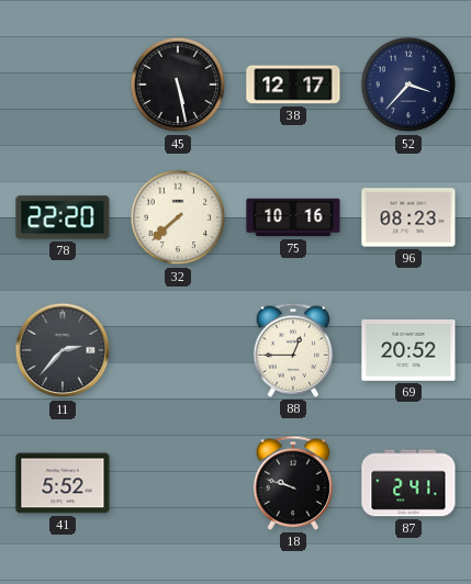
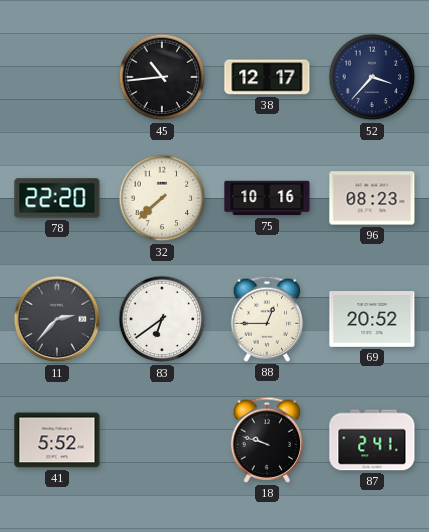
45: 5:28 -> 10:44
83: none -> 6:39
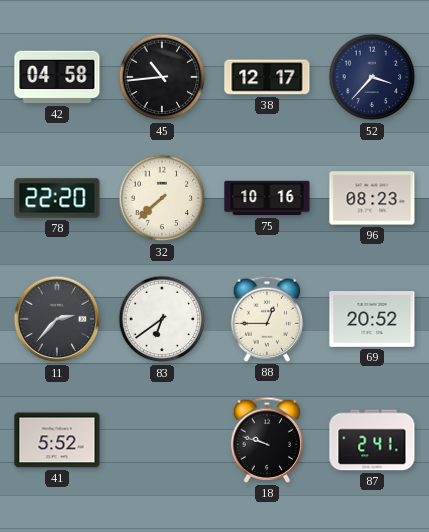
42: none -> 04:58
